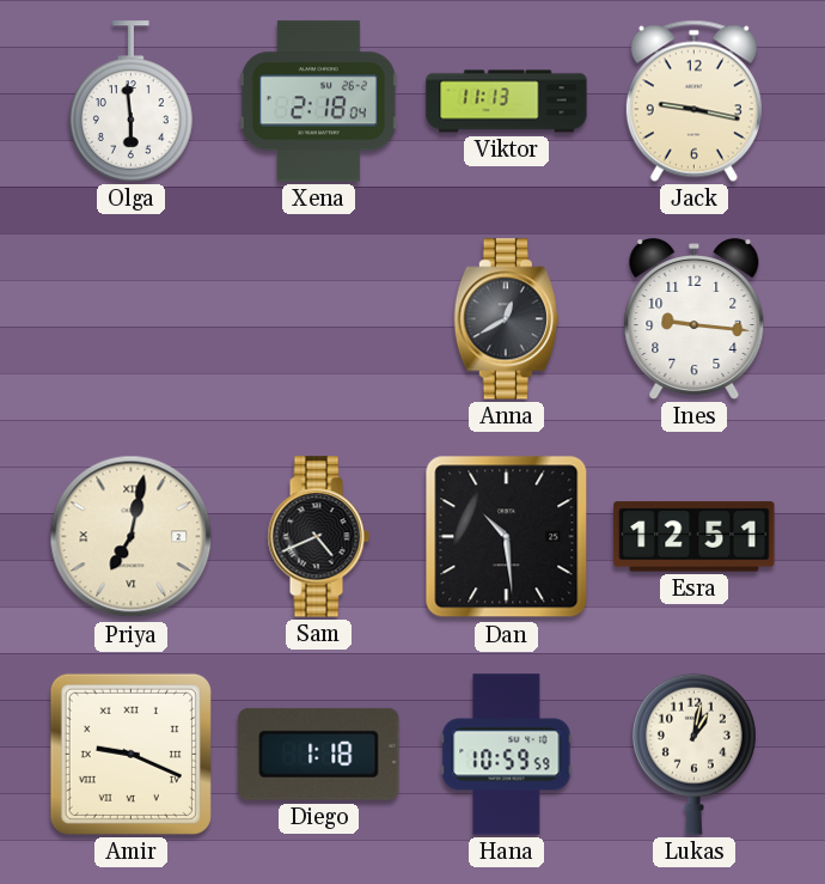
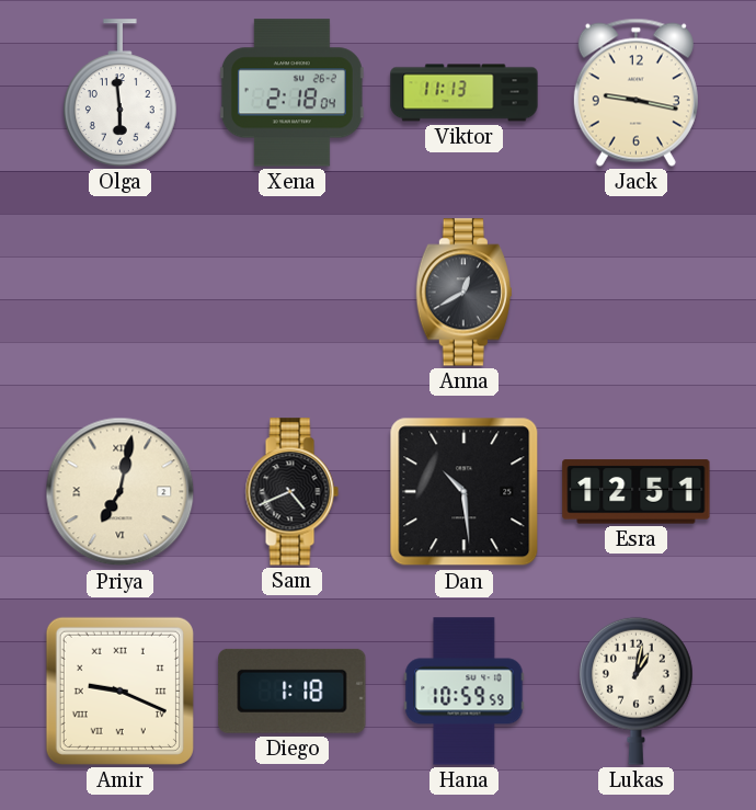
Ines: 9:16 -> none
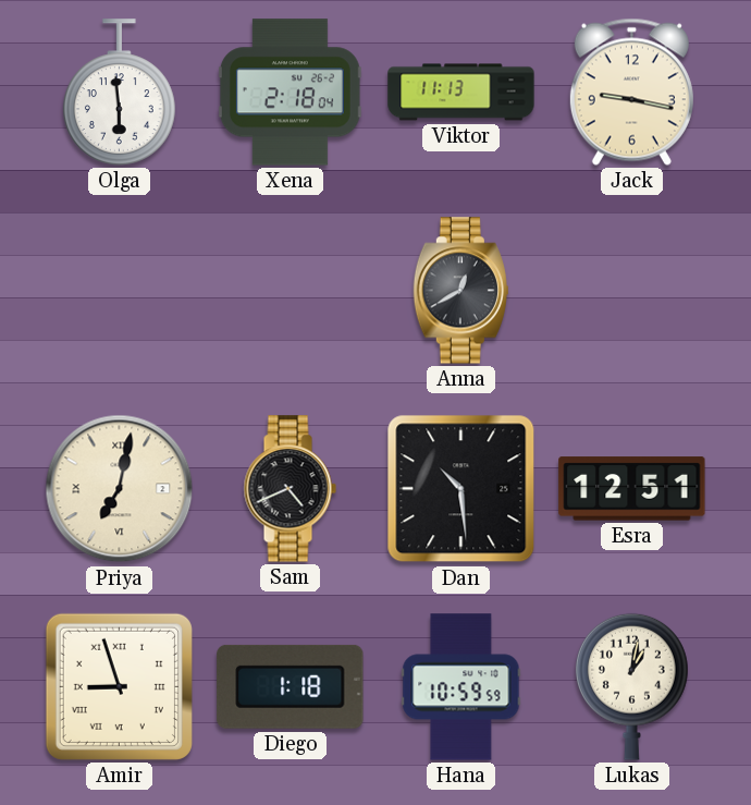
Amir: 9:19 -> 8:57
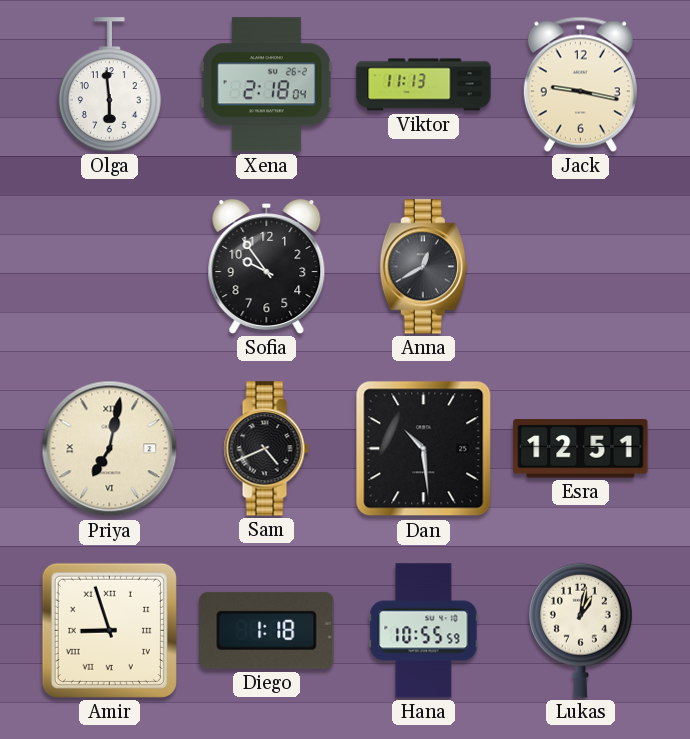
Sofia: none -> 9:54
Hana: 10:59 -> 10:55
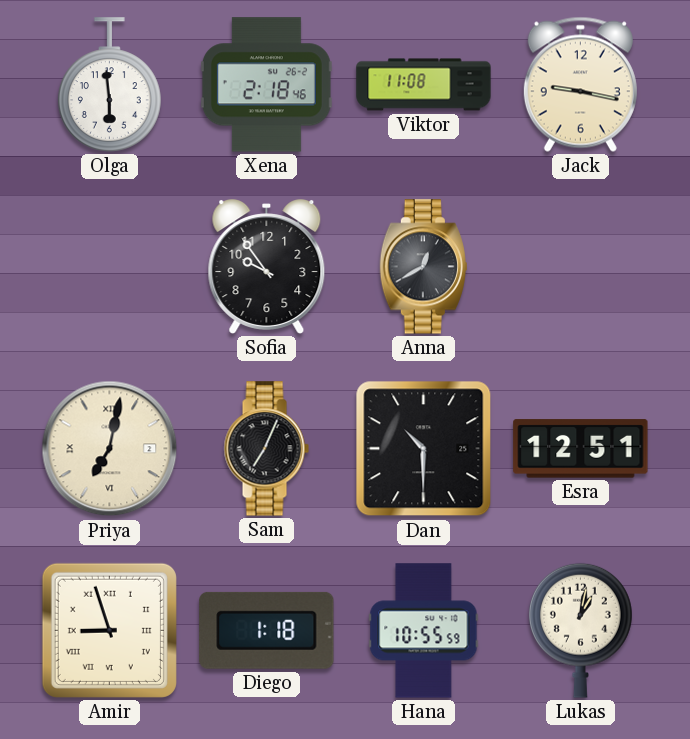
Xena: 2:18:04 -> 2:18:46
Viktor: 11:13 -> 11:08
Sam: 4:41 -> 7:04
Dan: 10:29 -> 10:30
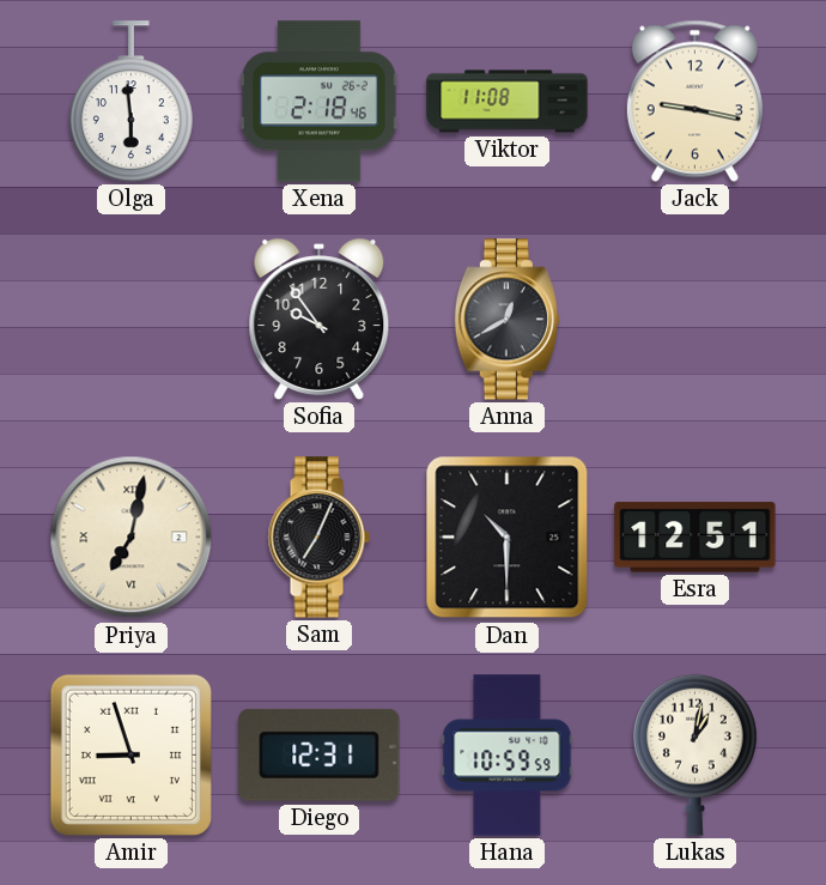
Diego: 1:18 -> 12:31
Hana: 10:55 -> 10:59
